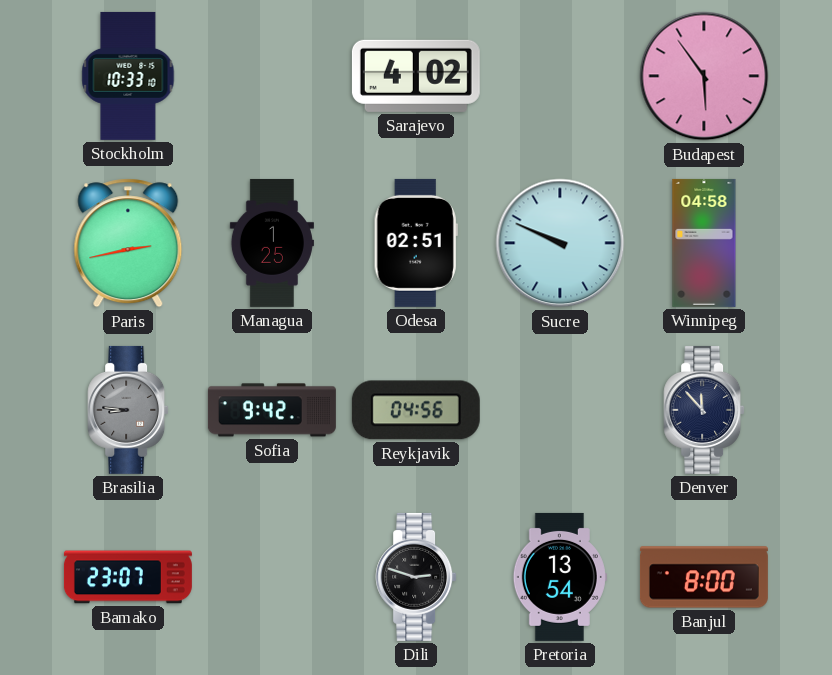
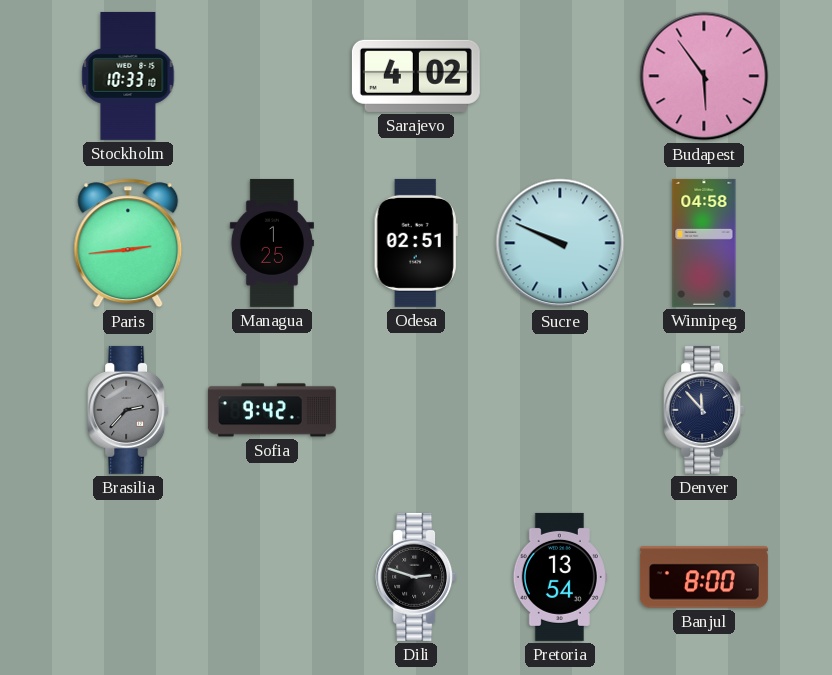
Paris: 2:43 -> 2:44
Brasilia: 8:46 -> 2:37
Reykjavik: 04:56 -> none
Bamako: 23:07 -> none
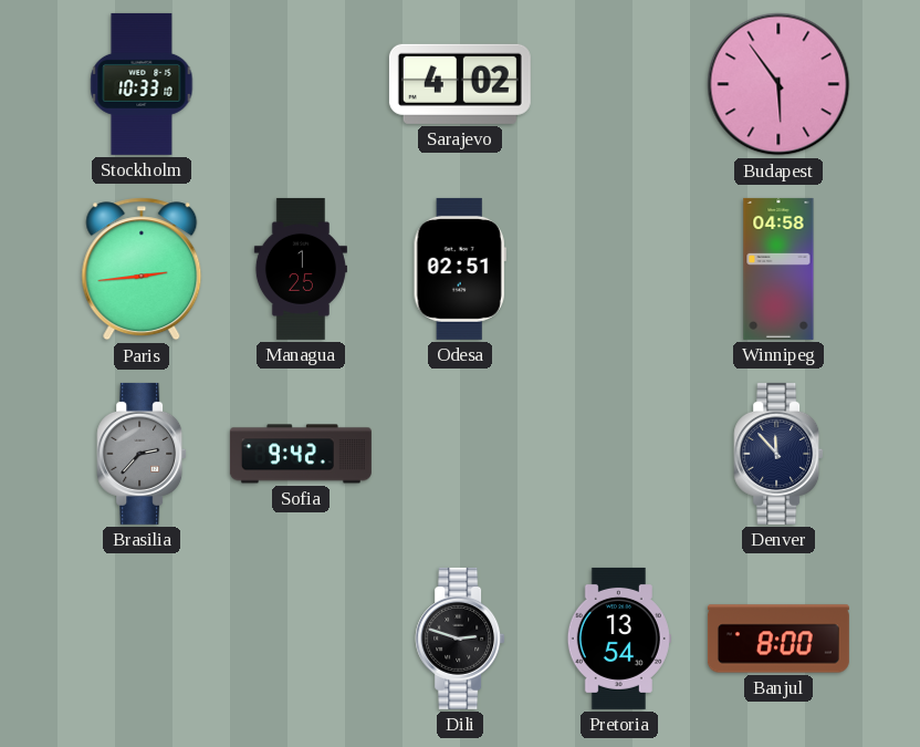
Sucre: 9:49 -> none
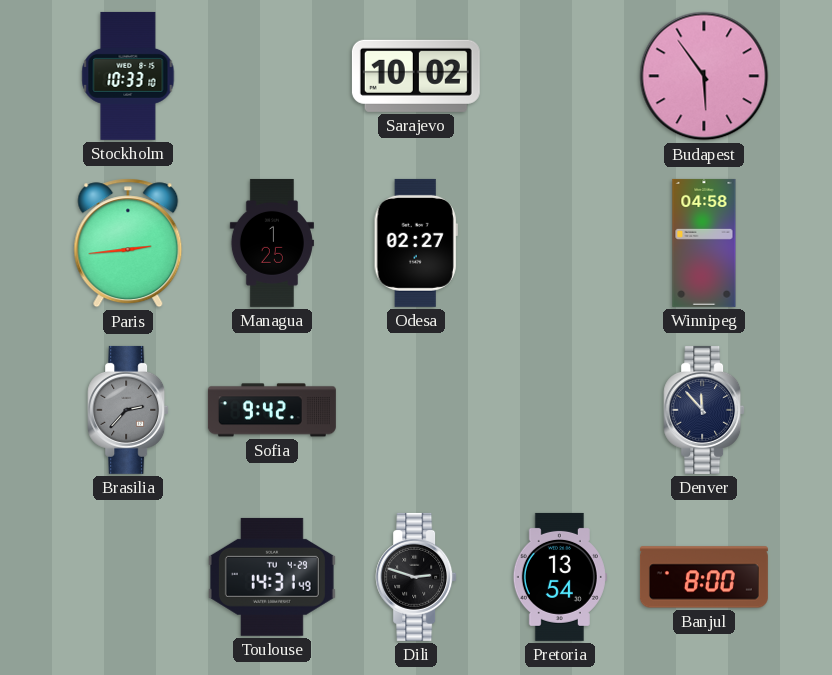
Sarajevo: 4:02 -> 10:02
Odesa: 02:51 -> 02:27
Toulouse: none -> 14:31
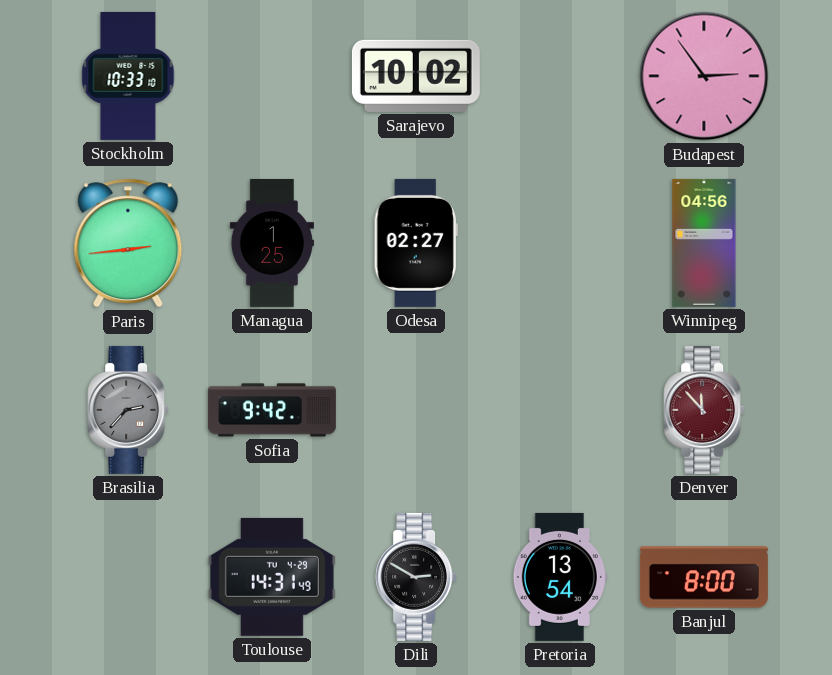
Budapest: 5:54 -> 2:54
Winnipeg: 04:58 -> 04:56
Denver dial: navy -> burgundy
Dili: 2:48 -> 2:50
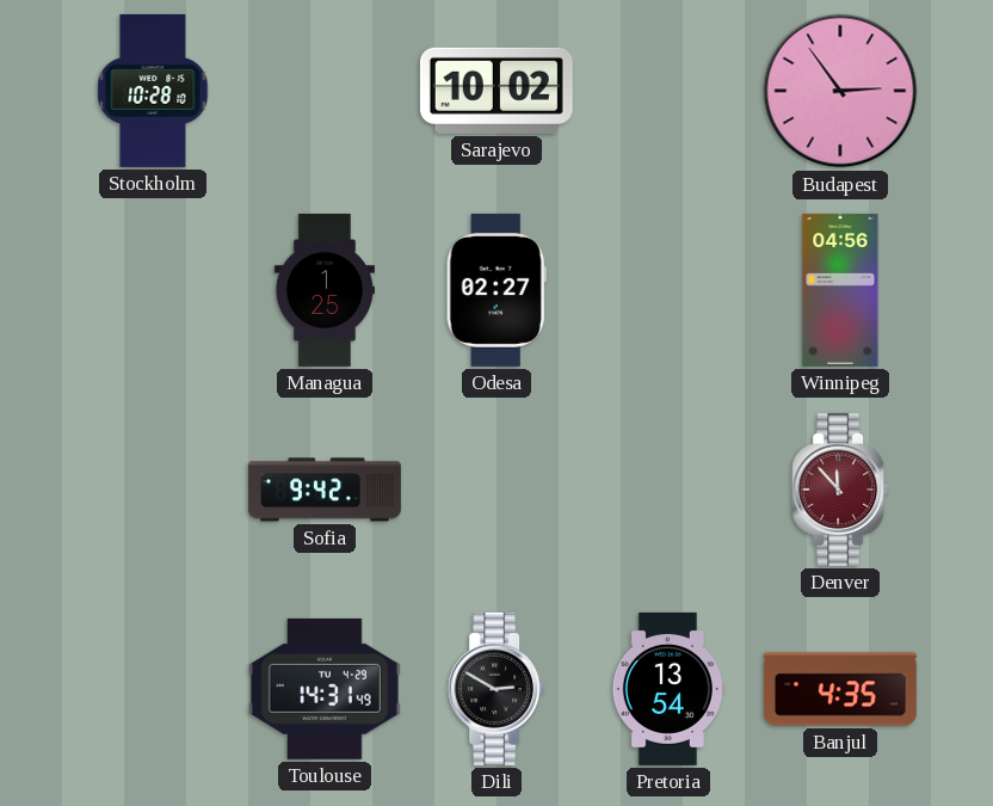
Stockholm: 10:33 -> 10:28
Paris: 2:44 -> none
Brasilia: 2:37 -> none
Banjul: 8:00 -> 4:35
